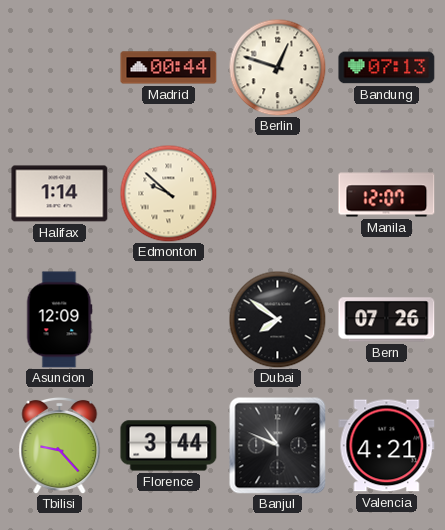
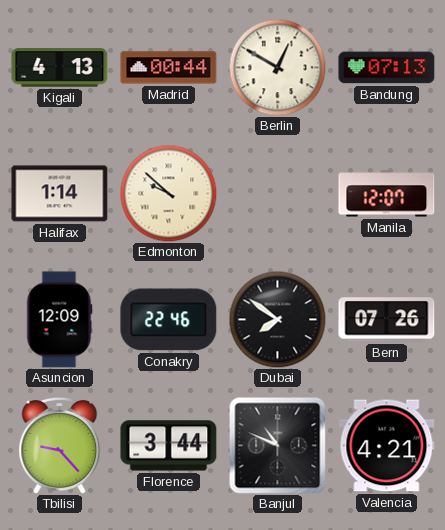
Kigali: none -> 4:13
Berlin: 12:48 -> 12:50
Conakry: none -> 22:46
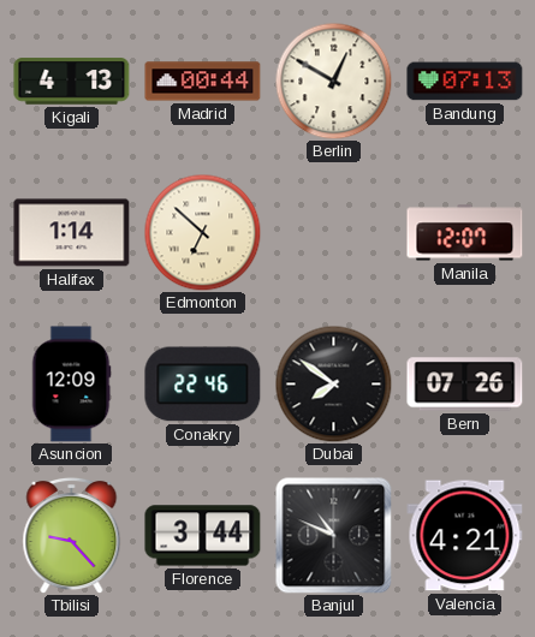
Edmonton: 9:52 -> 6:52
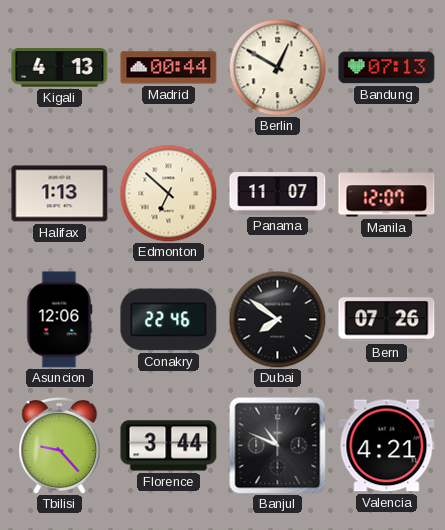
Halifax: 1:14 -> 1:13
Panama: none -> 11:07
Asuncion: 12:09 -> 12:06
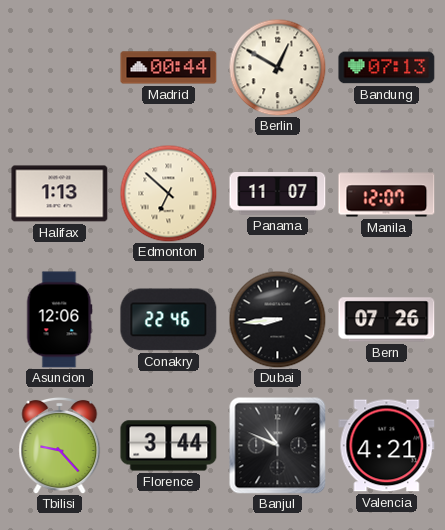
Kigali: 4:13 -> none
Dubai: 7:51 -> 8:44
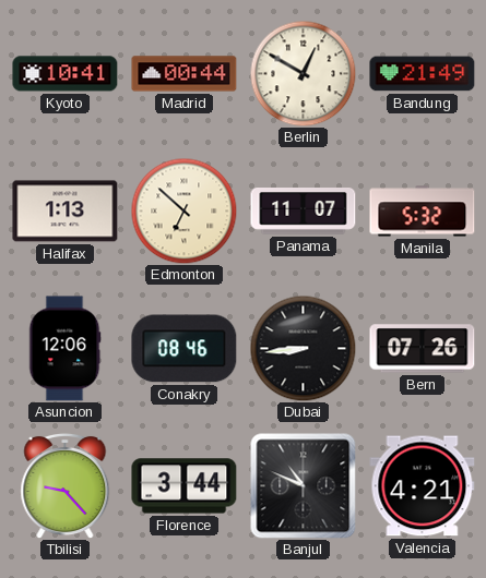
Kyoto: none -> 10:41
Bandung: 07:13 -> 21:49
Manila: 12:07 -> 5:32
Conakry: 22:46 -> 08:46
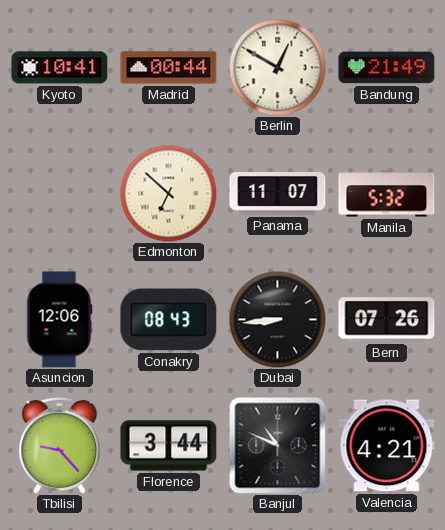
Halifax: 1:13 -> none
Conakry: 08:46 -> 08:43
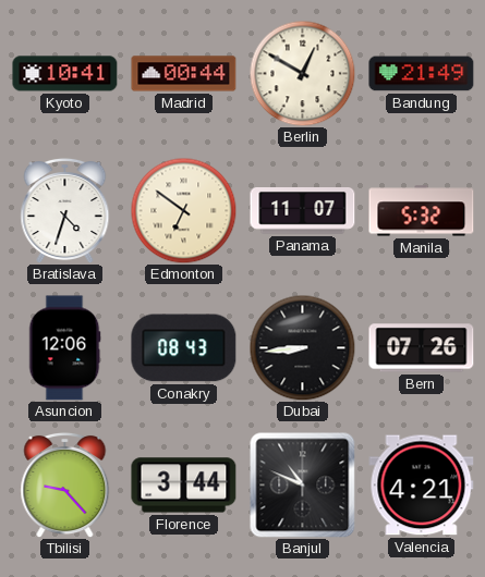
Bratislava: none -> 4:33
Edmonton: 6:52 -> 6:51
